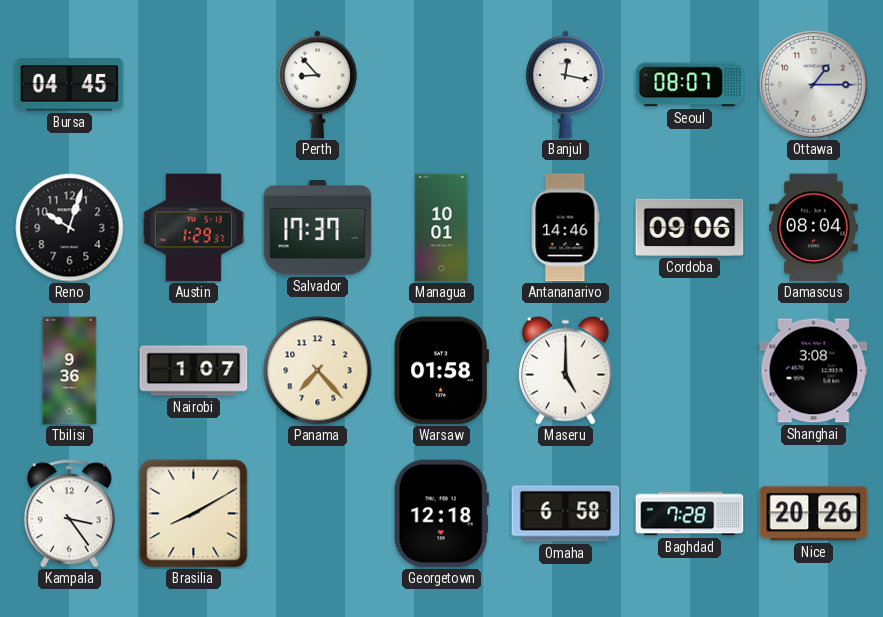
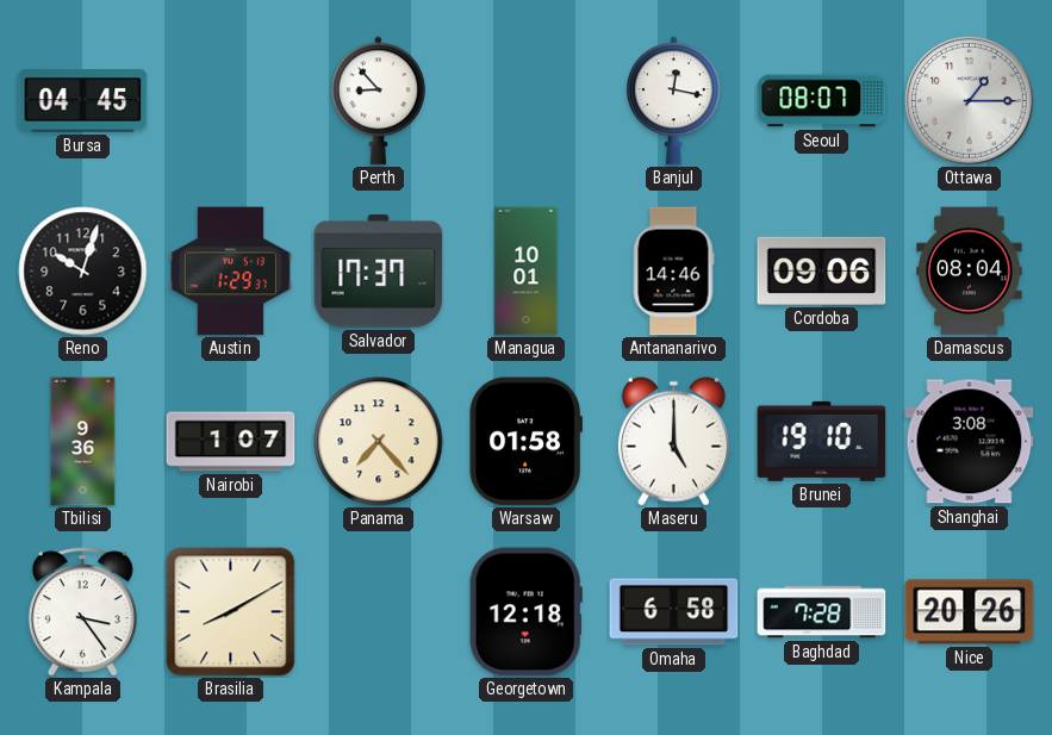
Brunei: none -> 19:10
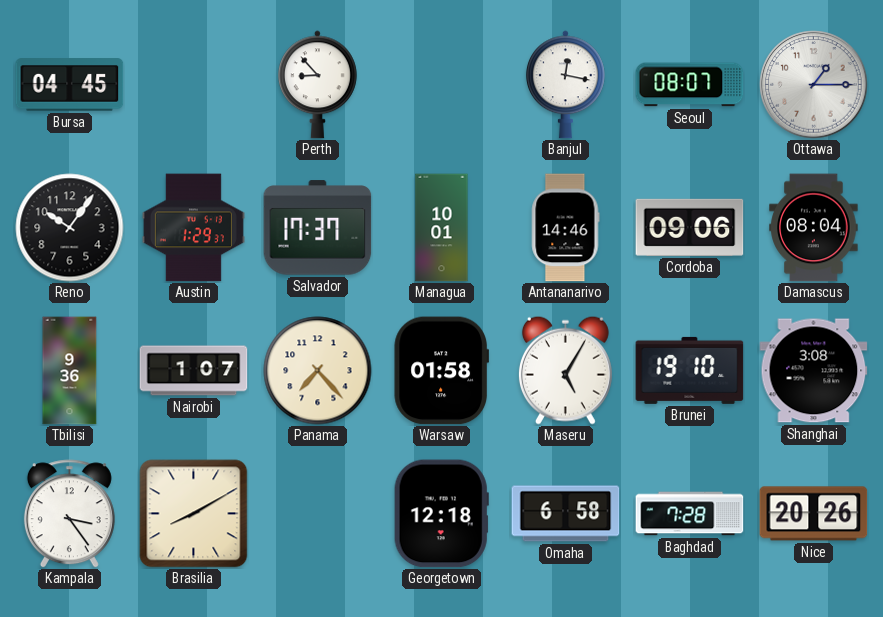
Reno: 10:03 -> 10:06
Maseru: 5:00 -> 5:05
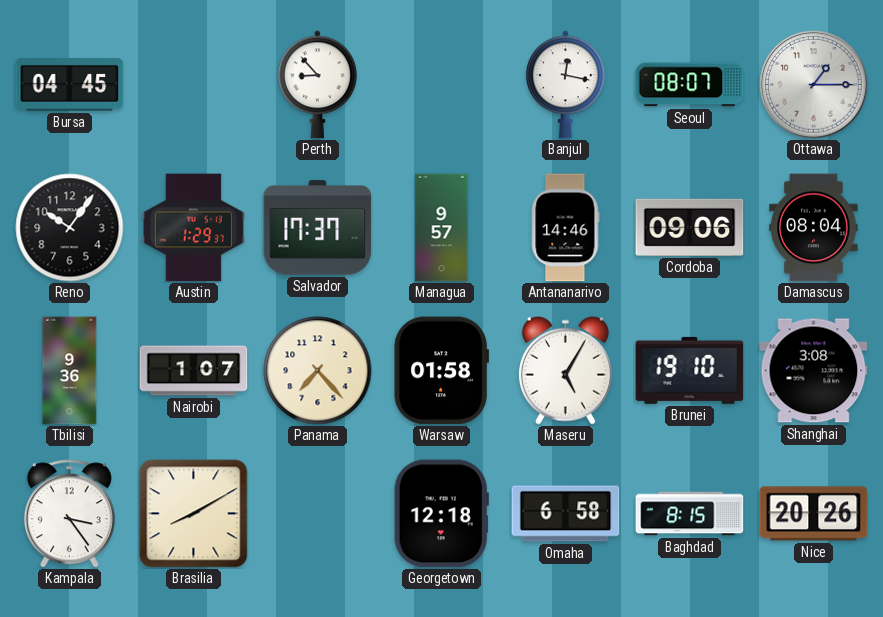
Managua: 10:01 -> 9:57
Baghdad: 7:28 -> 8:15
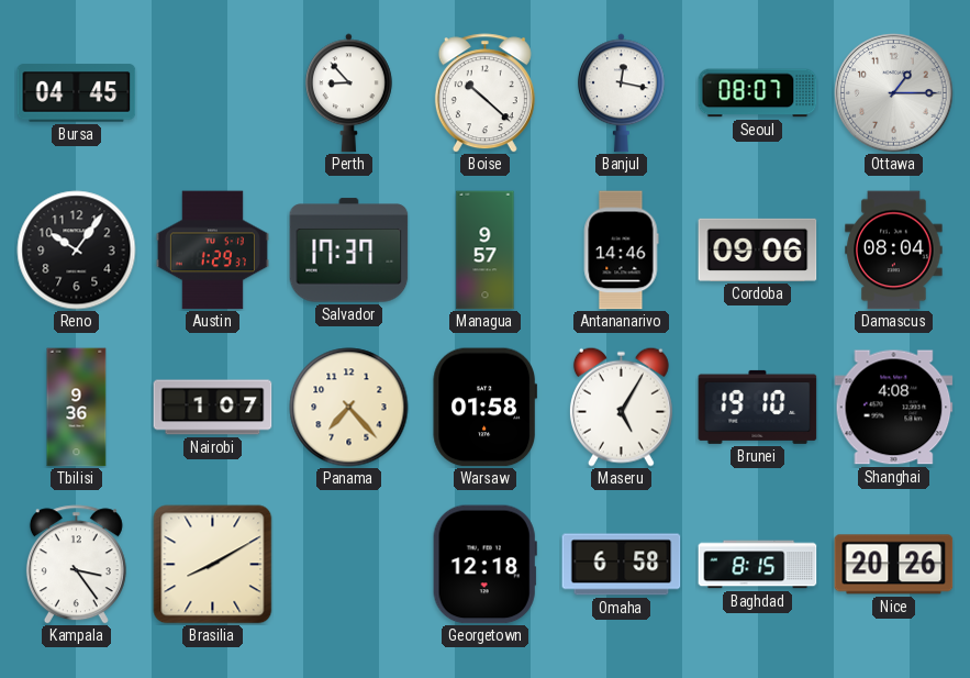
Boise: none -> 10:22
Shanghai: 3:08 -> 4:08
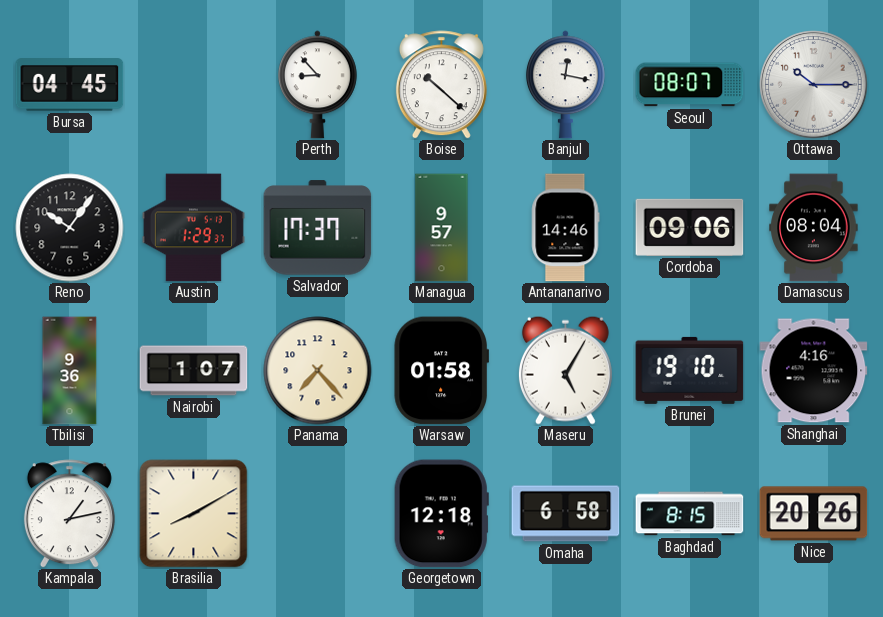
Ottawa: 1:15 -> 10:15
Shanghai: 4:08 -> 4:16
Kampala: 3:24 -> 1:13
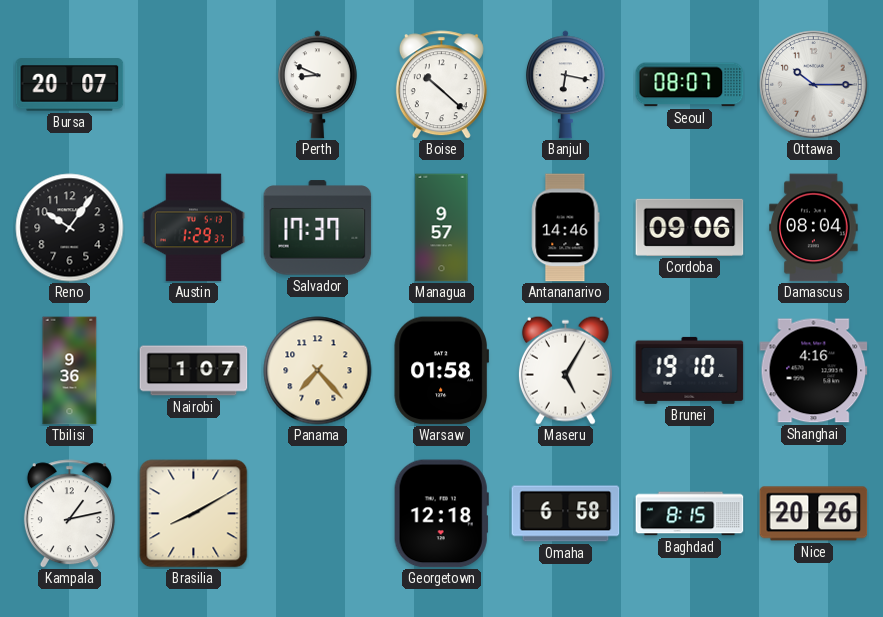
Bursa: 04:45 -> 20:07
Perth: 8:53 -> 8:49
Banjul: 12:17 -> 6:17
